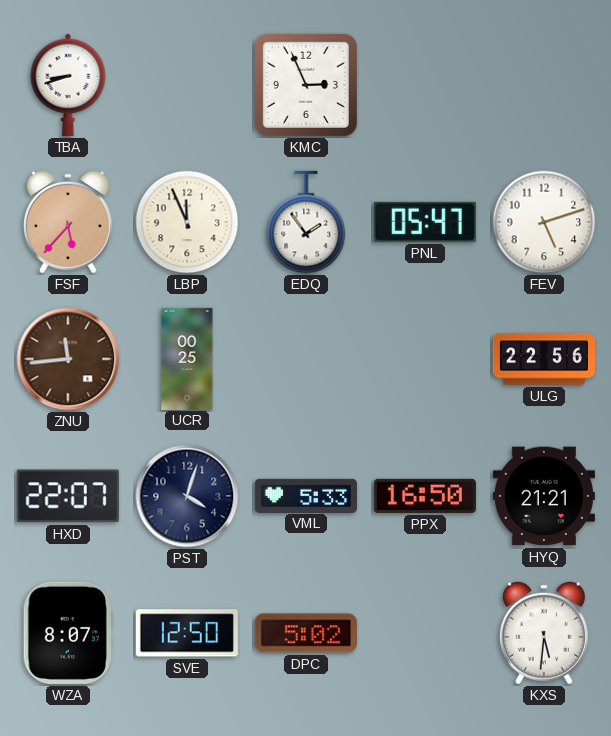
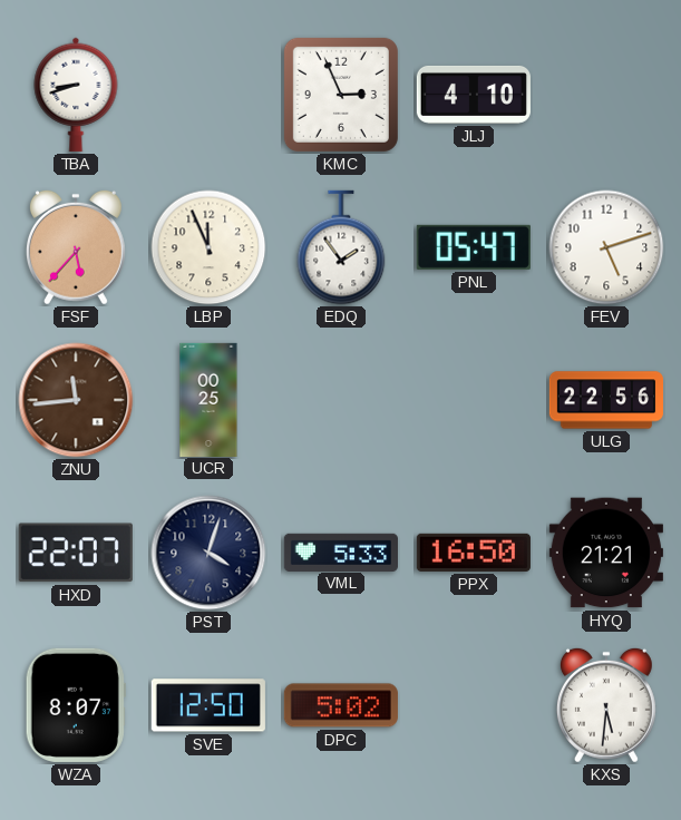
JLJ: none -> 4:10
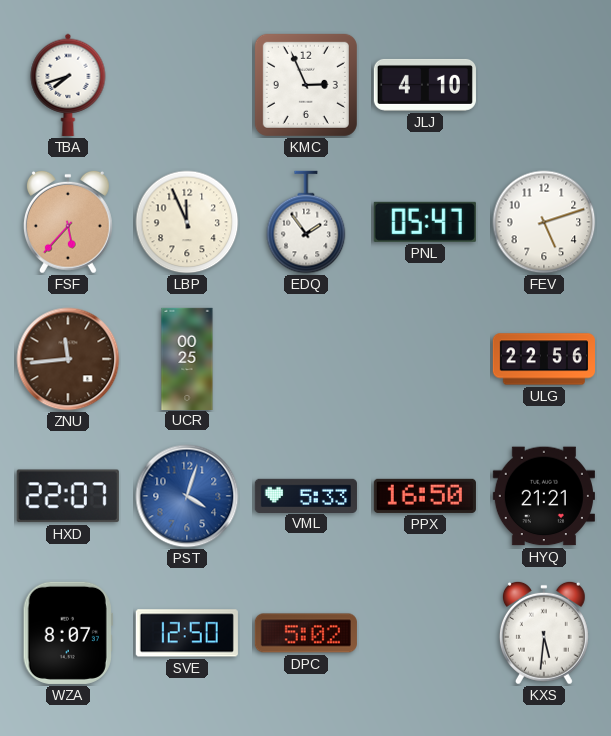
TBA: 8:42 -> 7:42
PST dial: navy -> blue
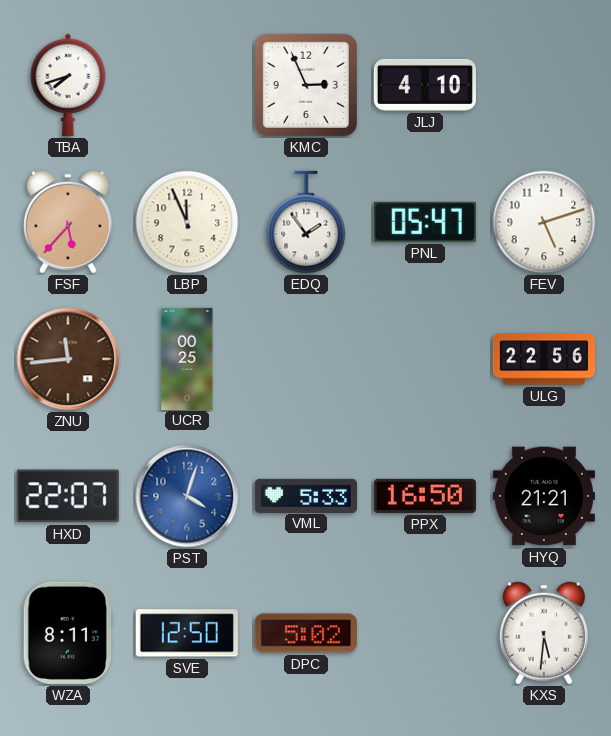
WZA: 8:07 -> 8:11
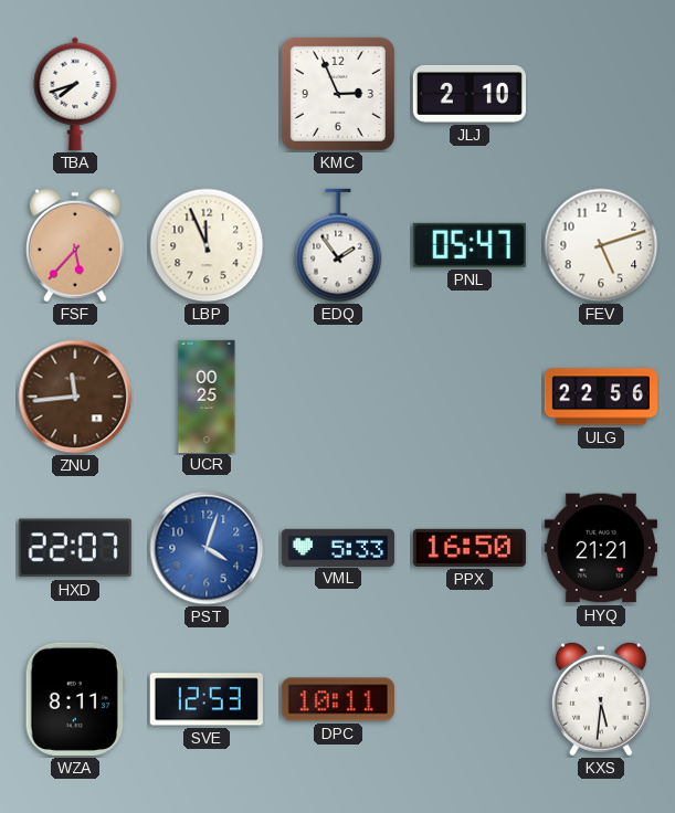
JLJ: 4:10 -> 2:10
SVE: 12:50 -> 12:53
DPC: 5:02 -> 10:11
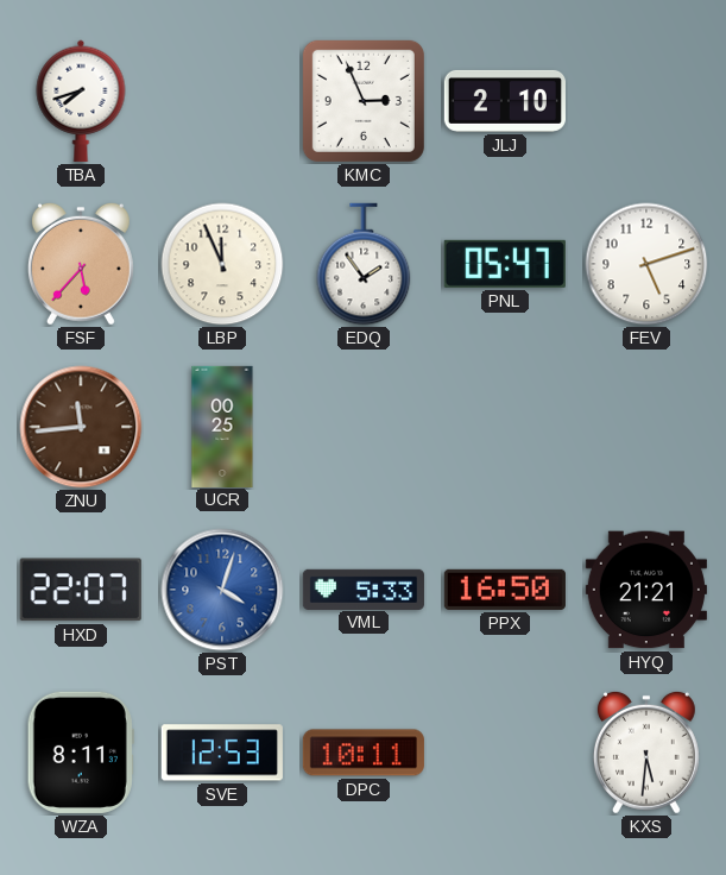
ULG: 22:56 -> none
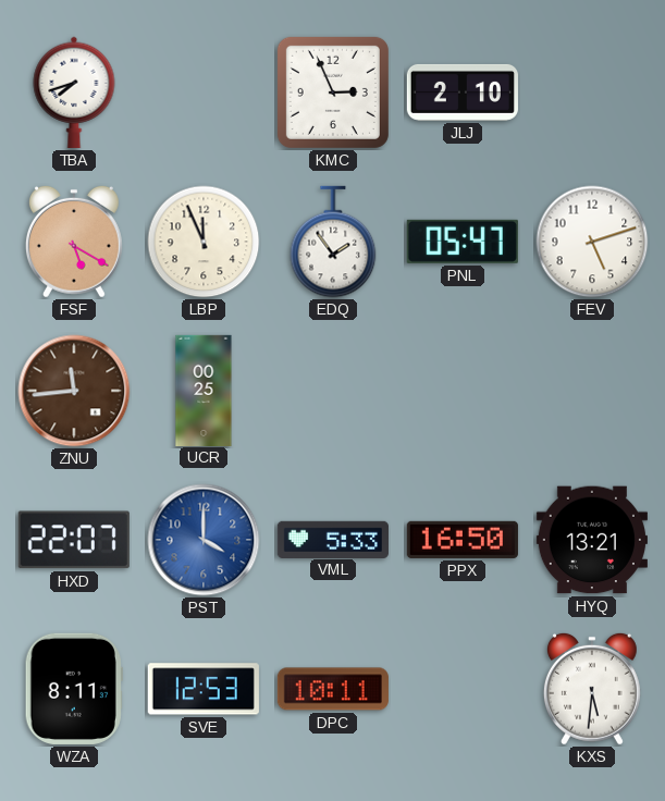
FSF: 5:37 -> 5:20
PST: 4:03 -> 4:00
HYQ: 21:21 -> 13:21
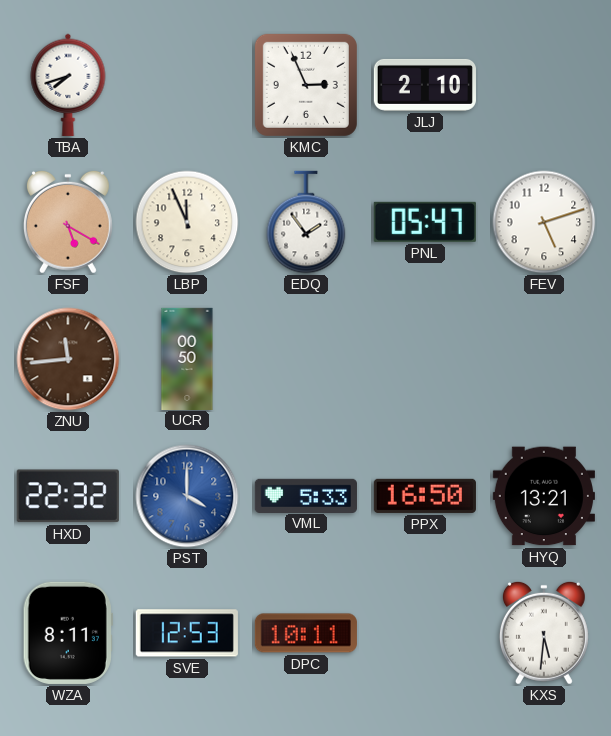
UCR: 00:25 -> 00:50
HXD: 22:07 -> 22:32
